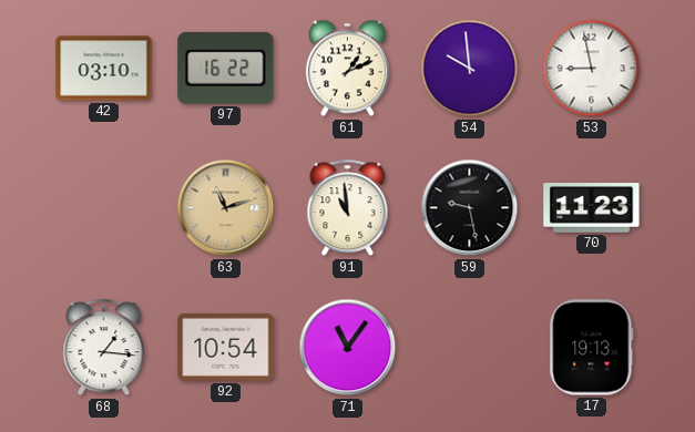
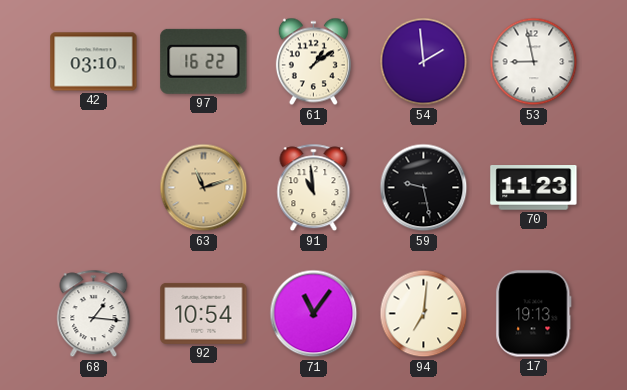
61: 1:11 -> 1:09
54: 9:59 -> 1:59
94: none -> 7:01
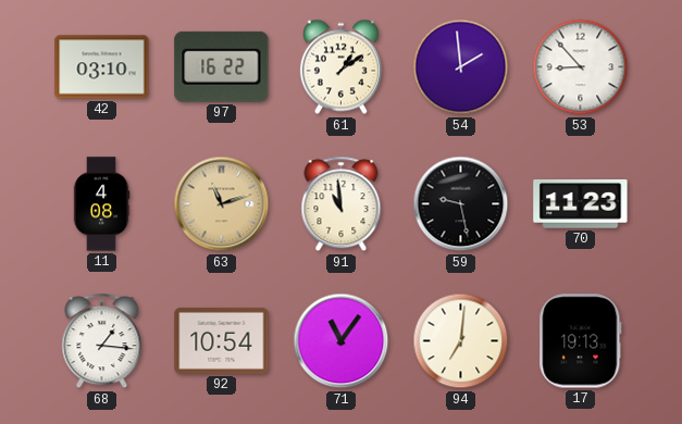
53: 8:58 -> 8:53
11: none -> 4:08
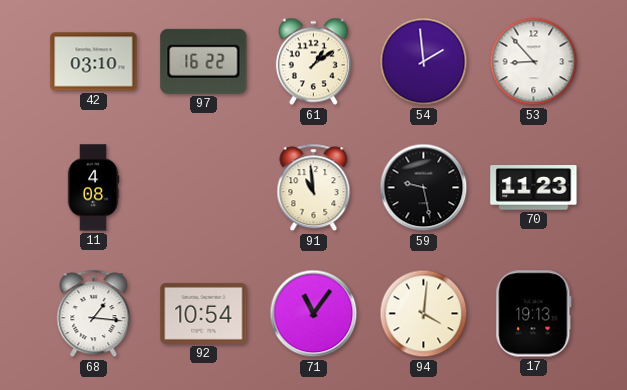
63: 11:12 -> none
94: 7:01 -> 4:01
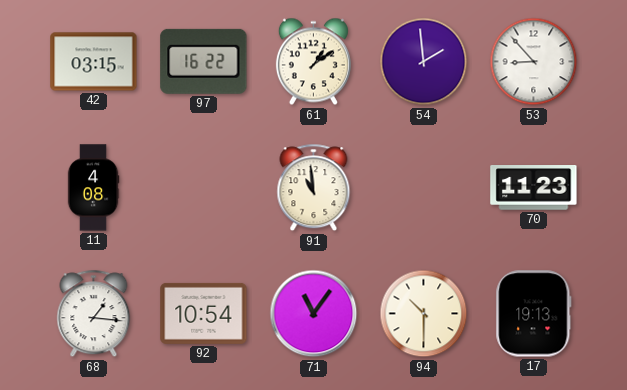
42: 03:10 -> 03:15
59: 9:28 -> none
94: 4:01 -> 10:30
